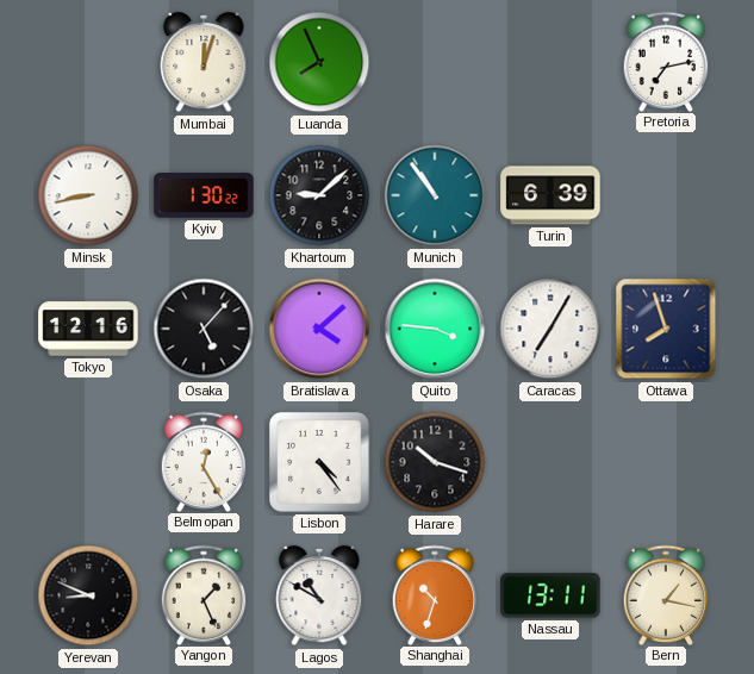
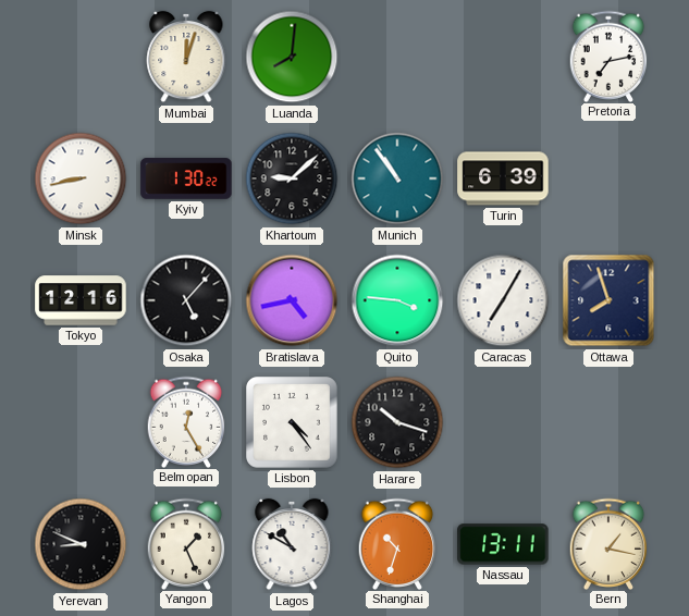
Luanda: 7:56 -> 8:01
Bratislava: 4:08 -> 4:43
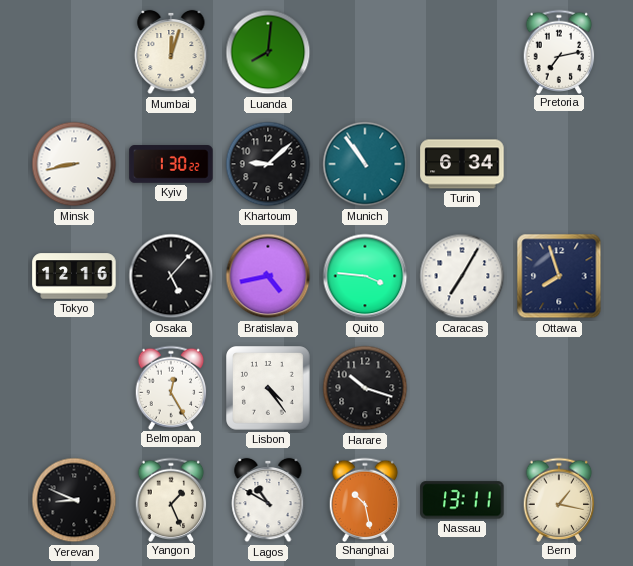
Turin: 6:39 -> 6:34
Shanghai: 10:33 -> 10:28
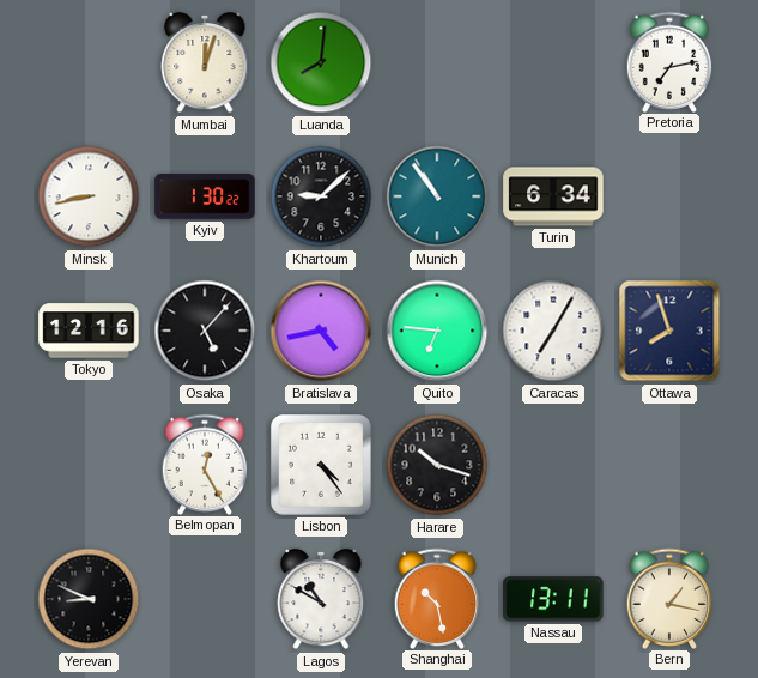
Quito: 3:46 -> 6:46
Yangon: 1:26 -> none
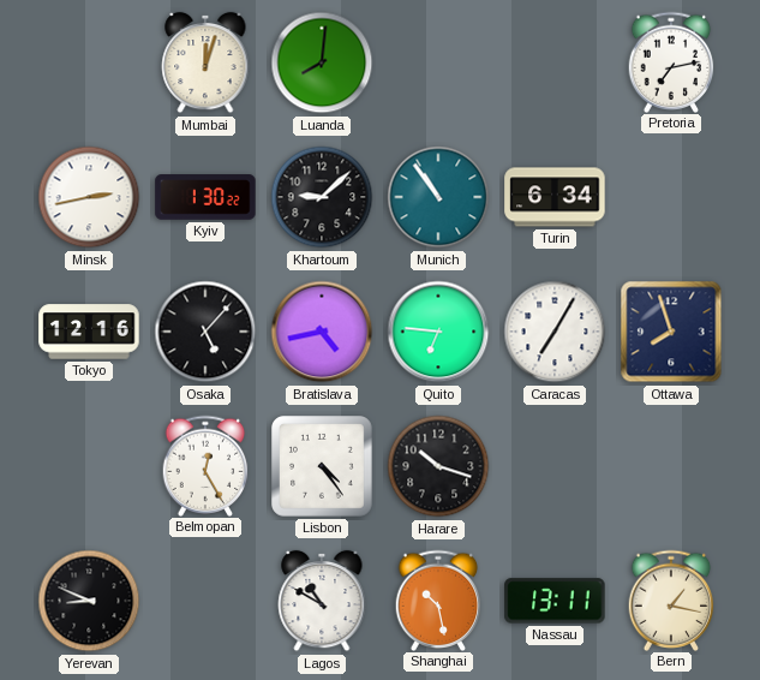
Minsk: 8:43 -> 2:43
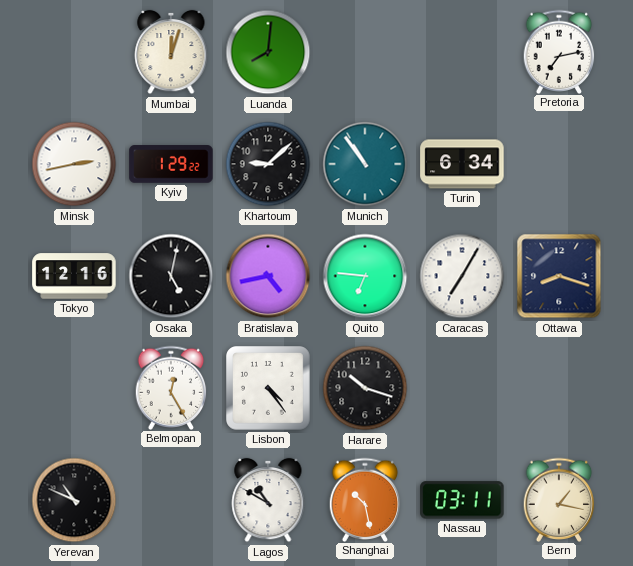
Kyiv: 1:30 -> 1:29
Osaka: 5:07 -> 5:02
Ottawa: 7:57 -> 8:18
Yerevan: 8:49 -> 10:49
Nassau: 13:11 -> 03:11
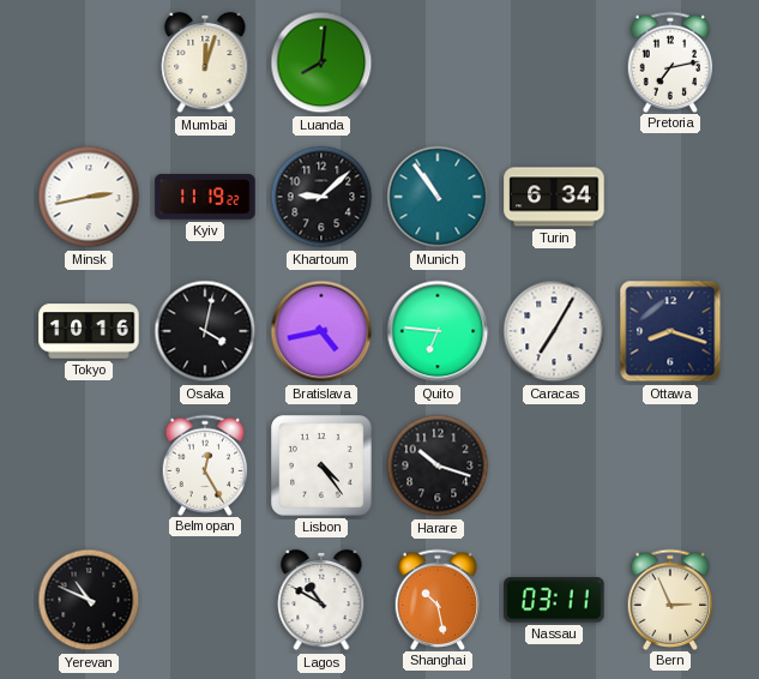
Kyiv: 1:29 -> 11:19
Tokyo: 12:16 -> 10:16
Osaka: 5:02 -> 4:02
Bern: 1:17 -> 2:56
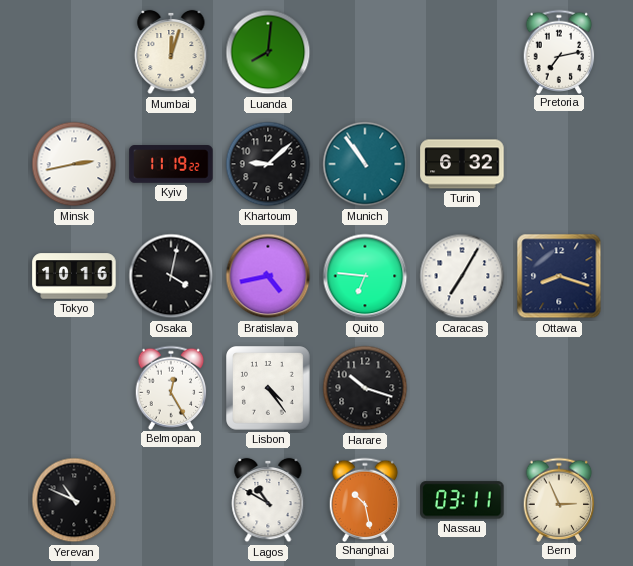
Turin: 6:34 -> 6:32
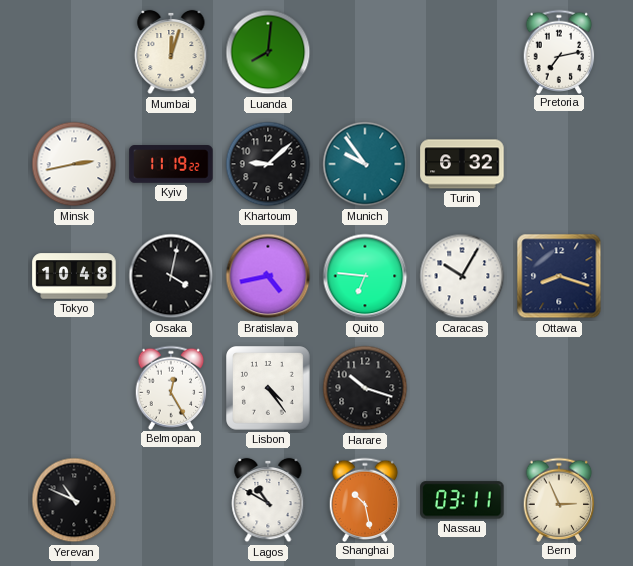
Munich: 10:54 -> 9:54
Tokyo: 10:16 -> 10:48
Caracas: 7:05 -> 10:05
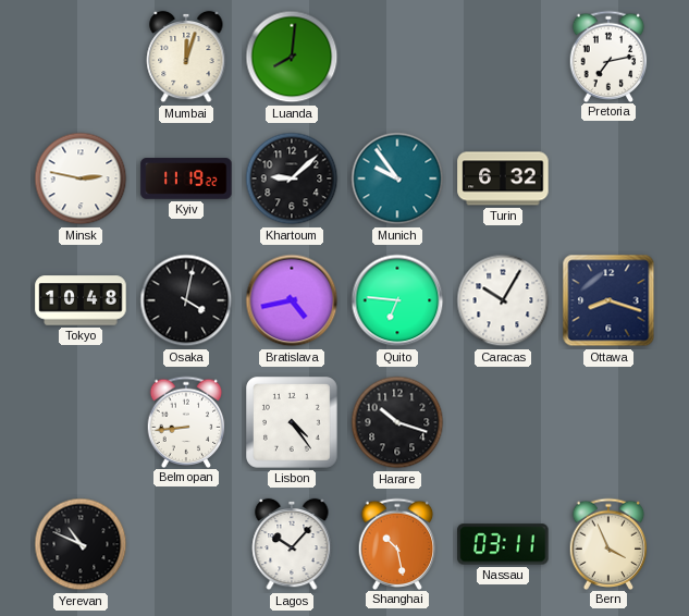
Minsk: 2:43 -> 2:47
Belmopan: 12:25 -> 8:44
Lagos: 10:50 -> 10:07
Bern: 2:56 -> 3:56
